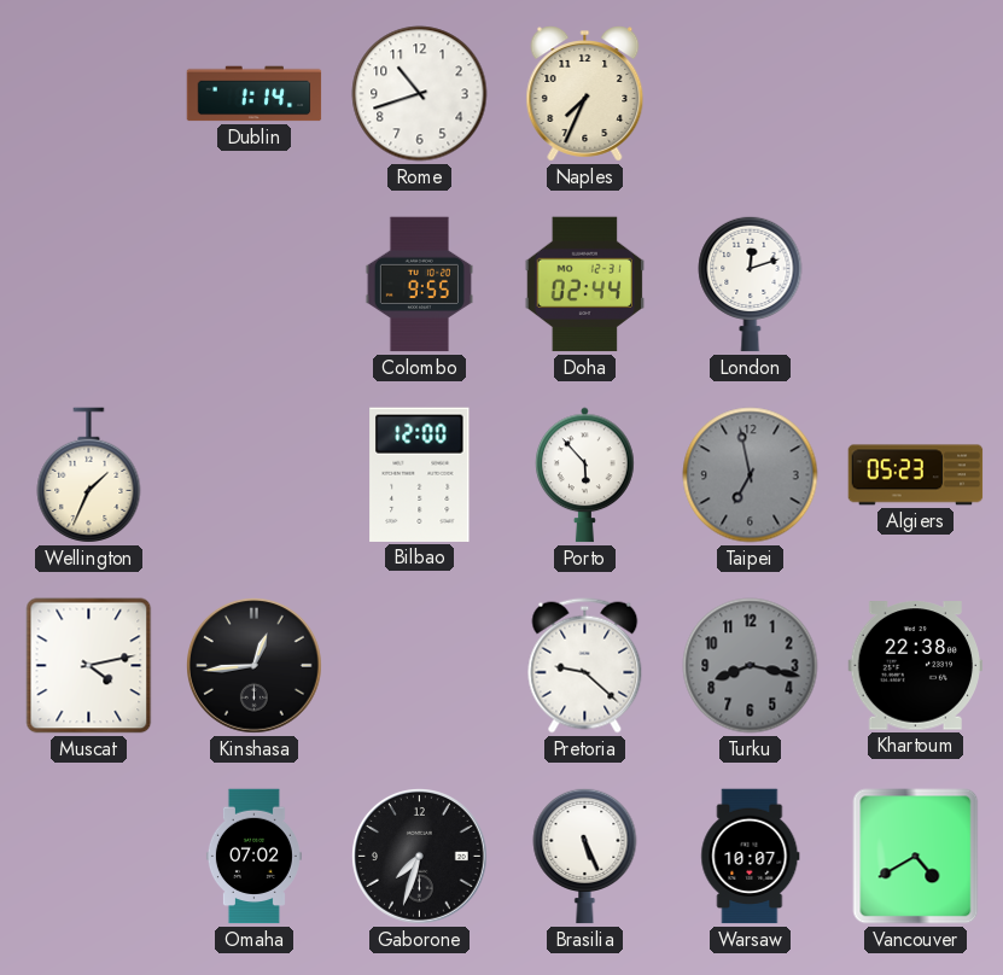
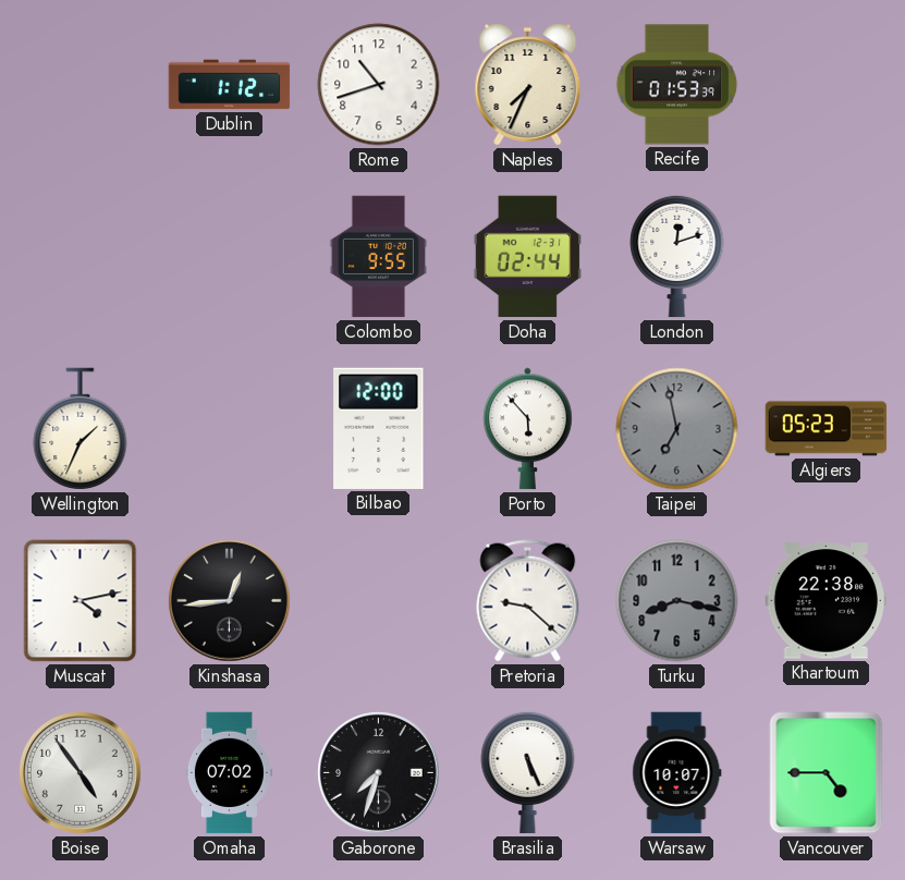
Dublin: 1:14 -> 1:12
Recife: none -> 01:53
Boise: none -> 4:54
Vancouver: 4:40 -> 4:45
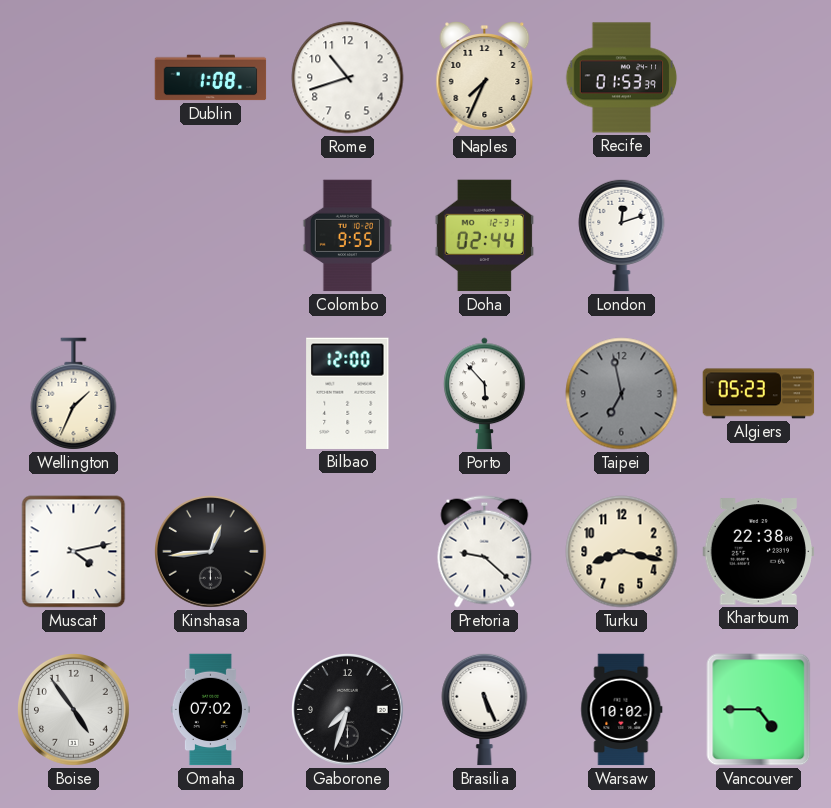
Dublin: 1:12 -> 1:08
Turku dial: grey -> cream
Warsaw: 10:07 -> 10:02
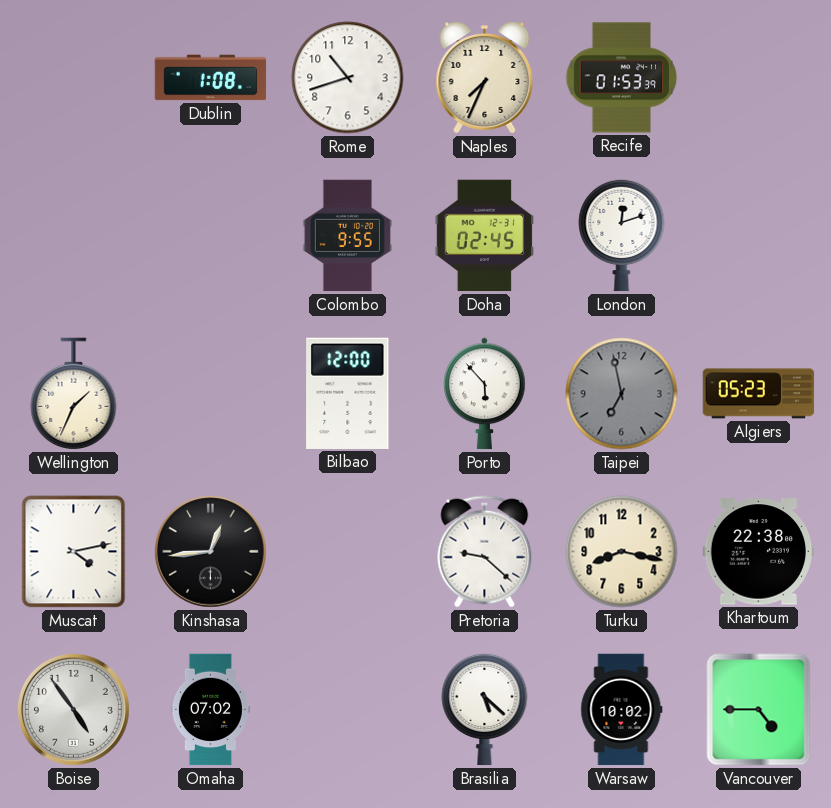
Doha: 02:44 -> 02:45
Gaborone: 7:33 -> none
Brasilia: 5:26 -> 5:22
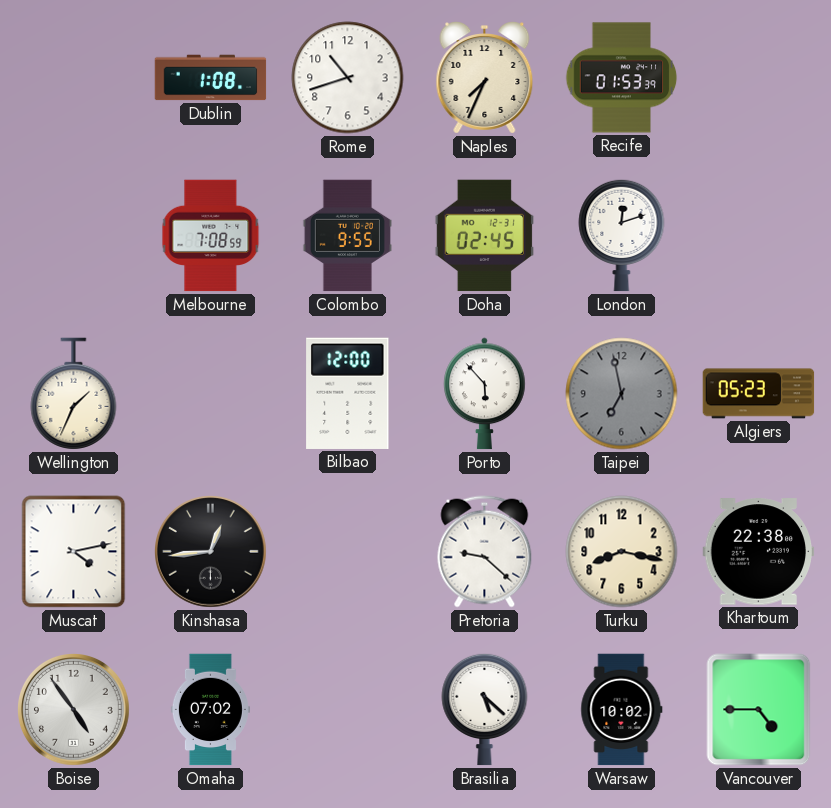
Melbourne: none -> 7:08
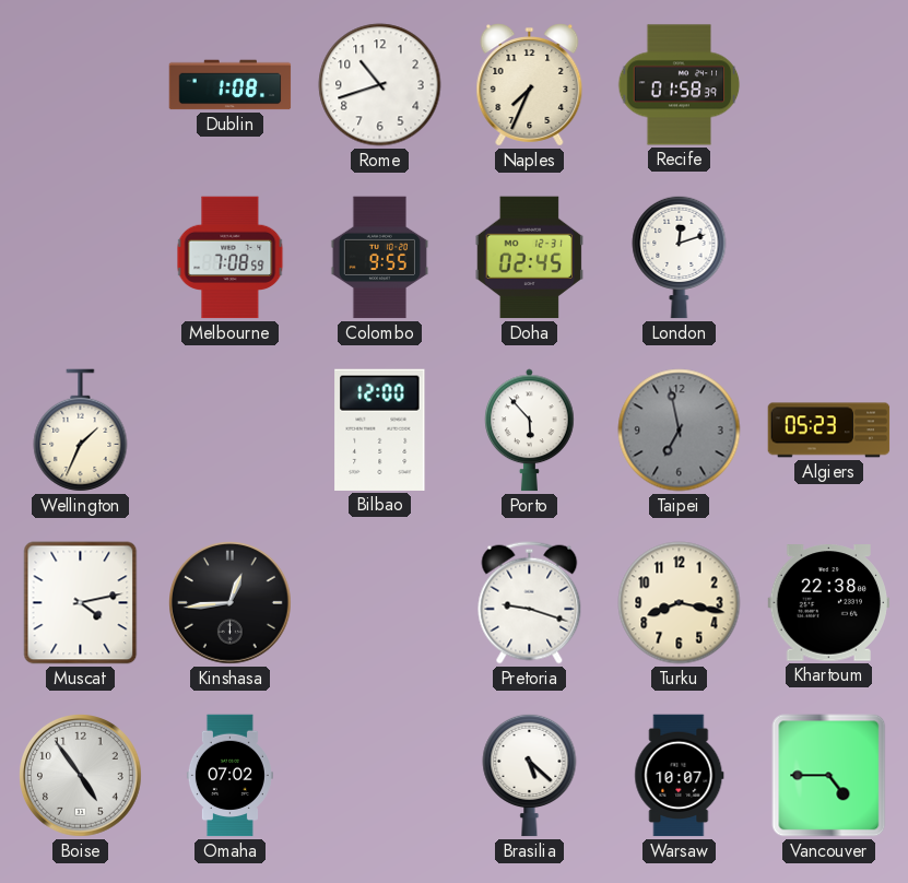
Recife: 01:53 -> 01:58
Pretoria: 9:22 -> 9:18
Warsaw: 10:02 -> 10:07
